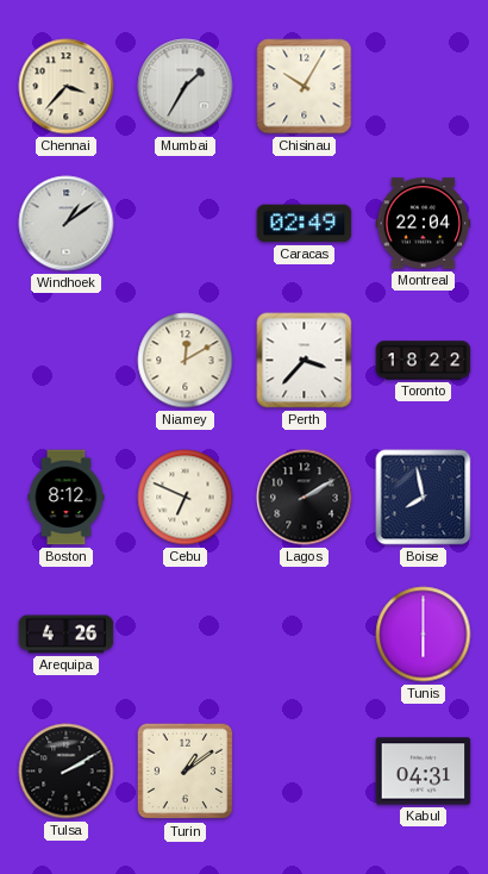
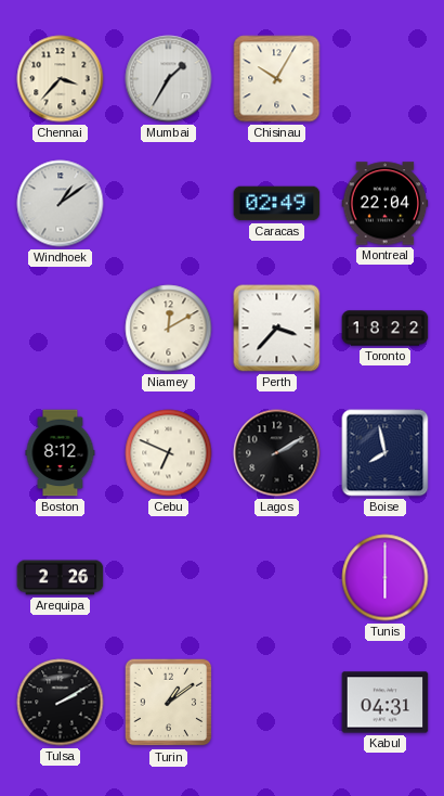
Arequipa: 4:26 -> 2:26
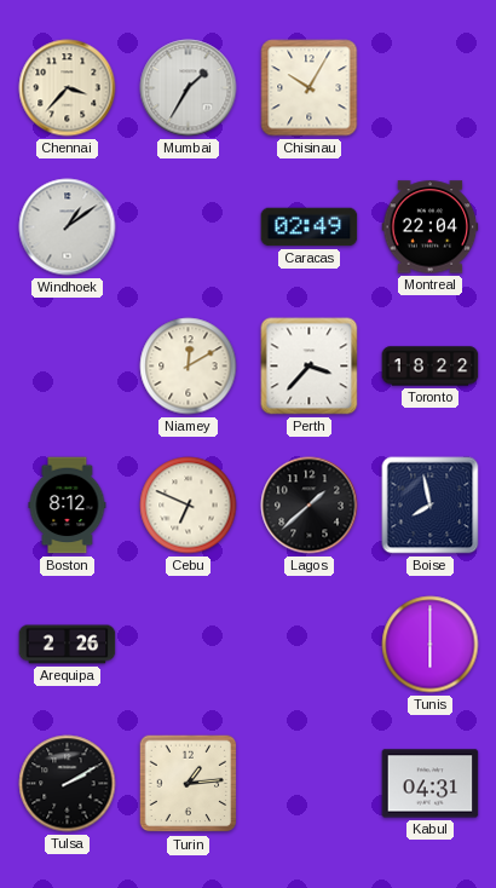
Lagos: 2:10 -> 1:38
Turin: 1:09 -> 1:14
